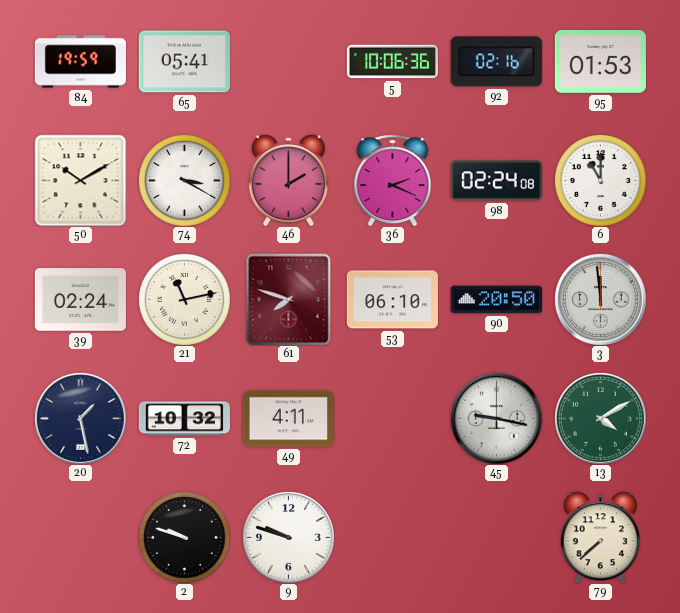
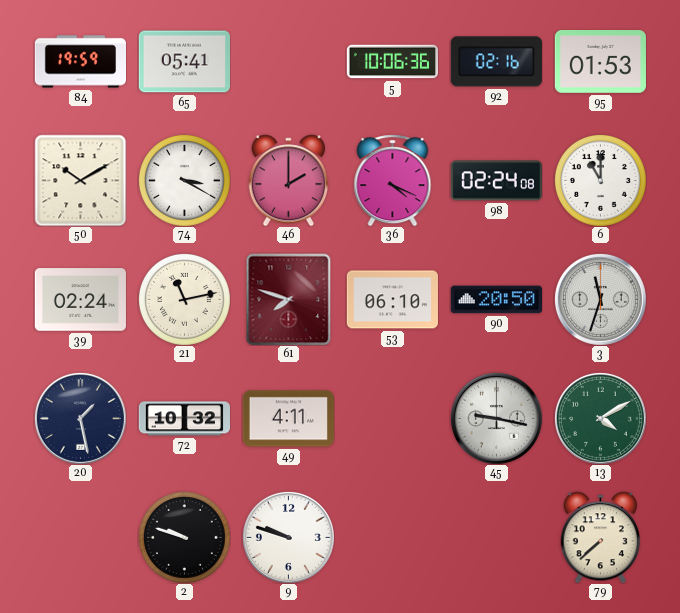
36: 2:19 -> 4:19
3: 11:59 -> 11:33
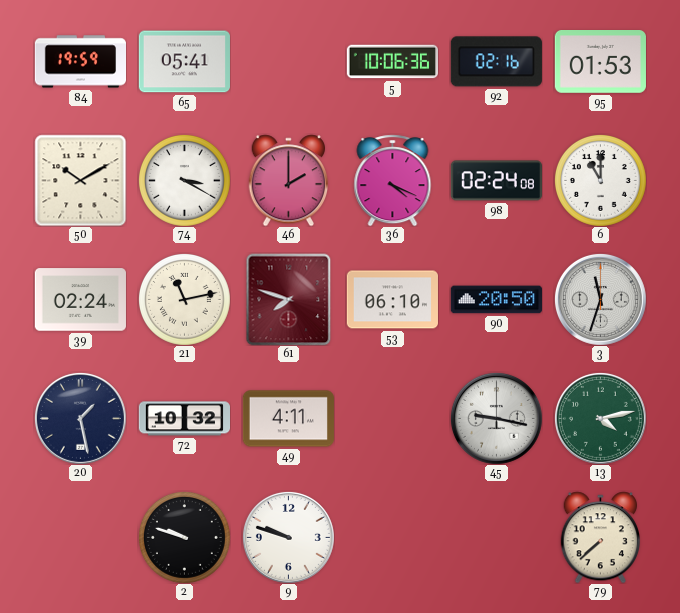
13: 4:10 -> 4:13
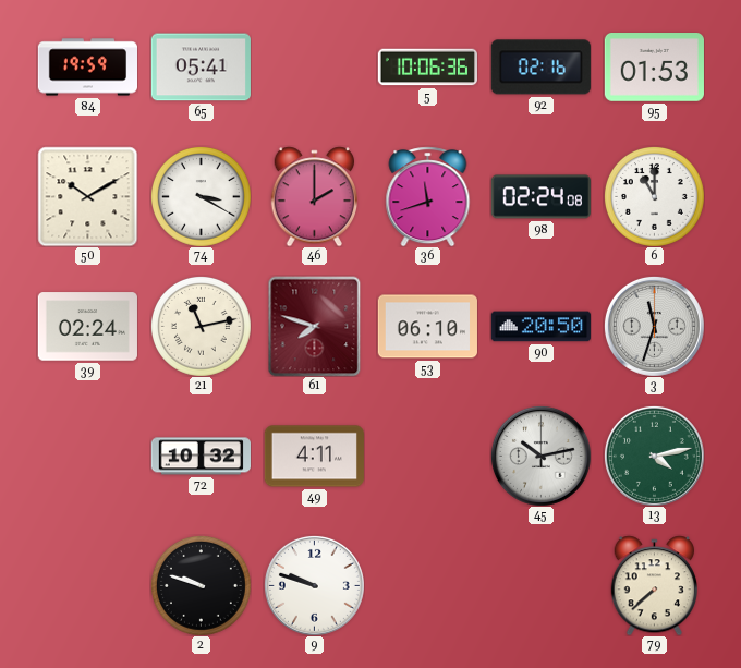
36: 4:19 -> 11:42
20: 1:28 -> none
45: 9:17 -> 10:13
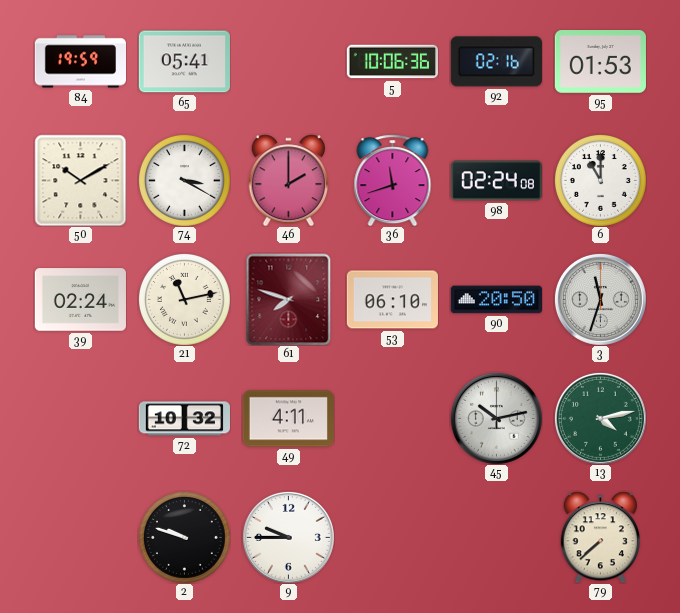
9: 9:48 -> 9:45
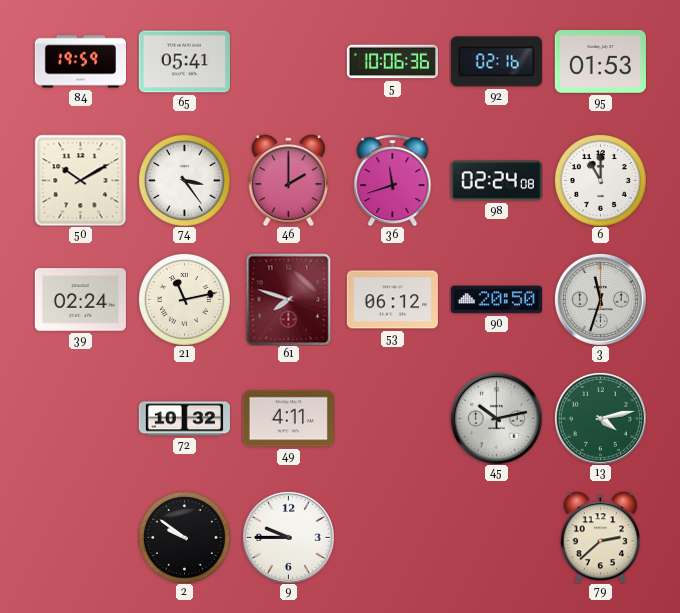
74: 3:20 -> 3:24
53: 06:10 -> 06:12
2: 9:48 -> 9:51
79: 7:38 -> 2:38
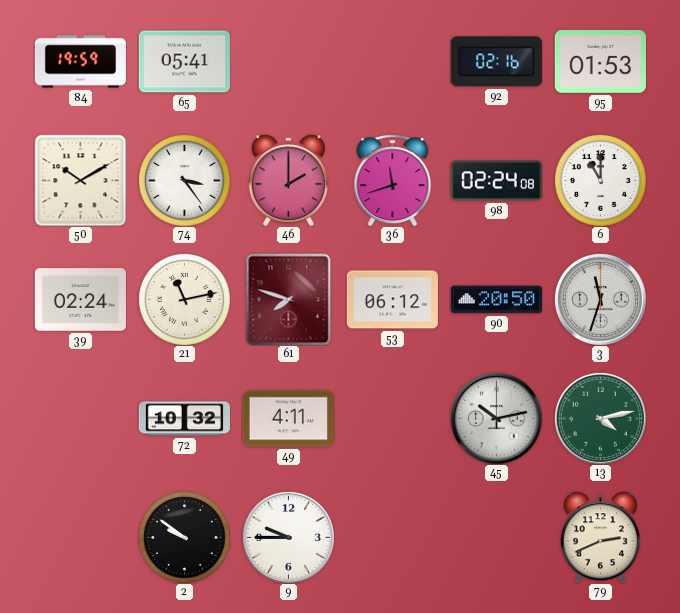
5: 10:06 -> none
79: 2:38 -> 2:41
